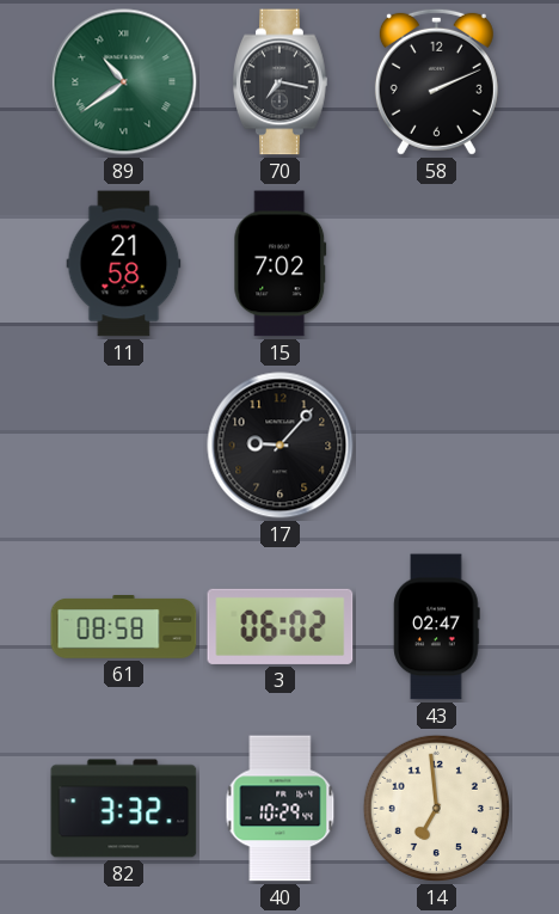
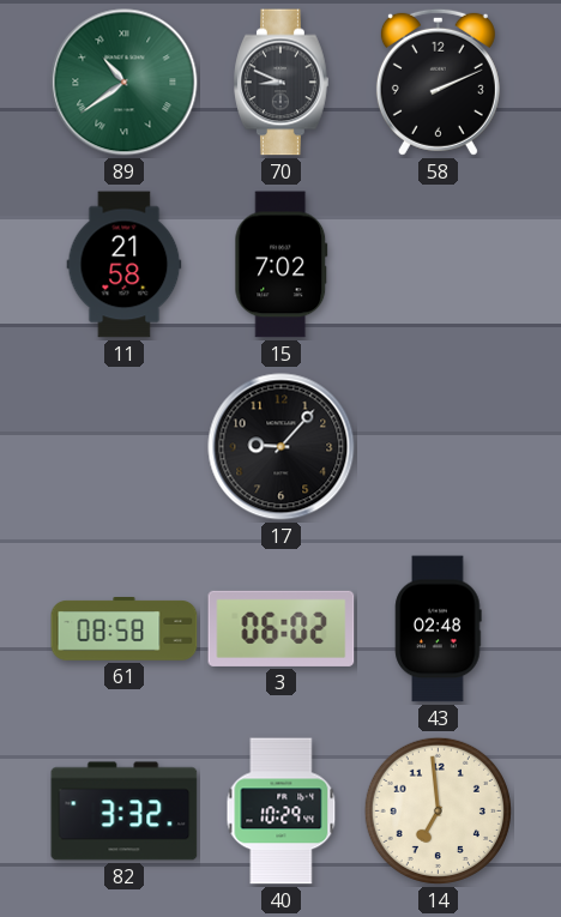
70: 7:17 -> 8:49
43: 02:47 -> 02:48
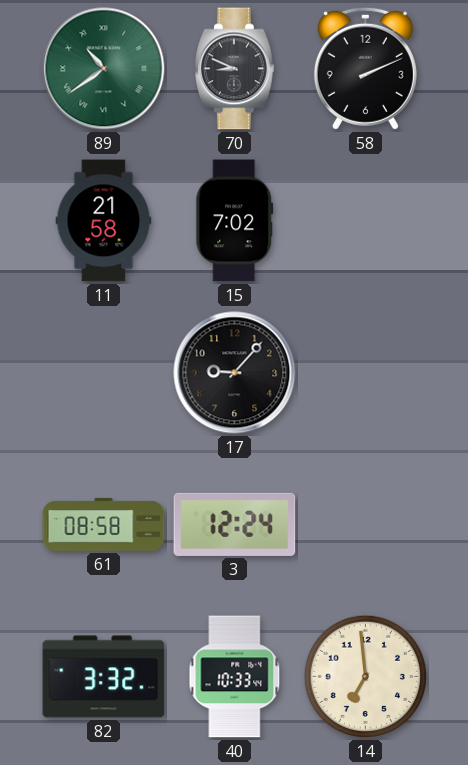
3: 06:02 -> 12:24
43: 02:48 -> none
40: 10:29 -> 10:33
